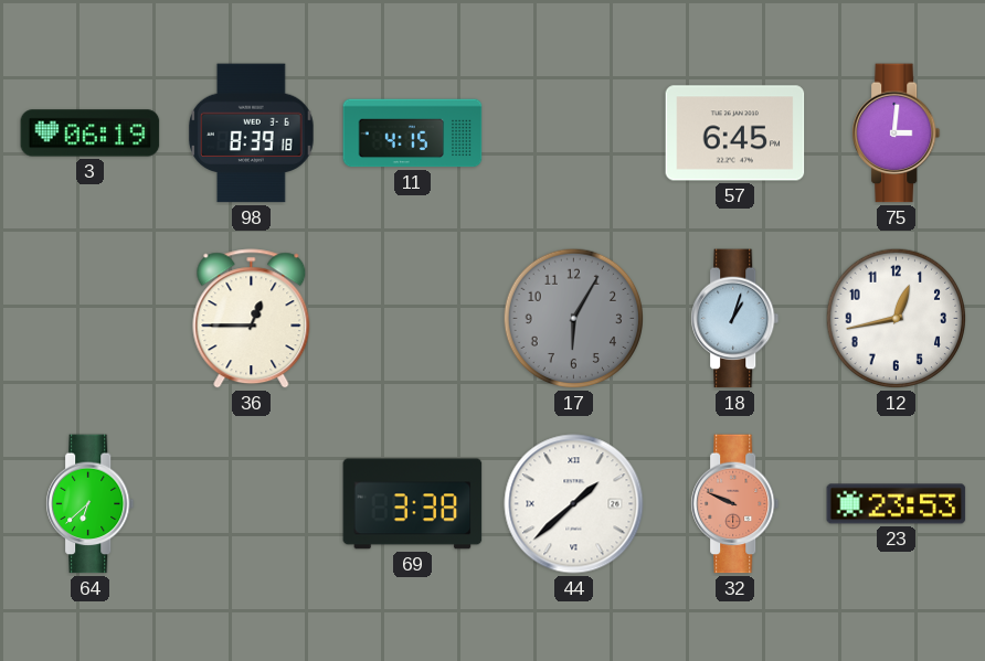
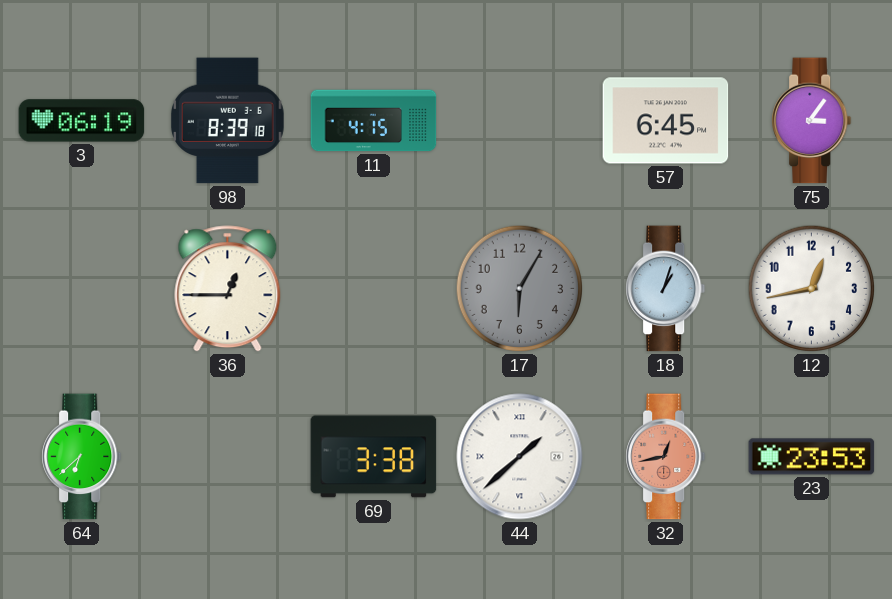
75: 3:01 -> 3:06
32: 9:49 -> 12:43
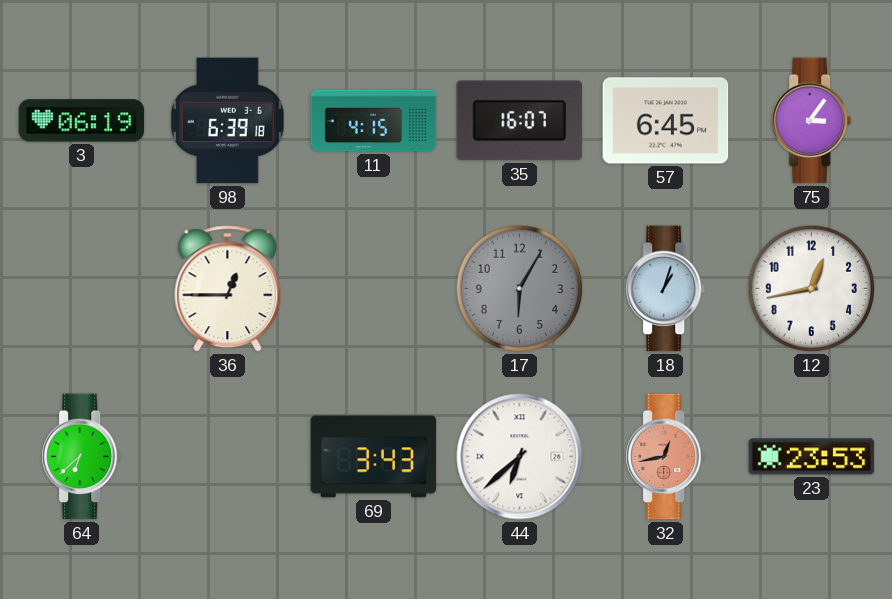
98: 8:39 -> 6:39
35: none -> 16:07
69: 3:38 -> 3:43
44: 1:38 -> 6:38
